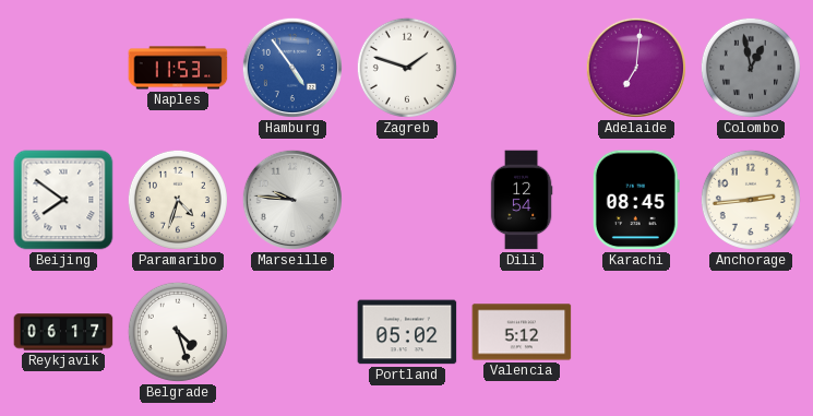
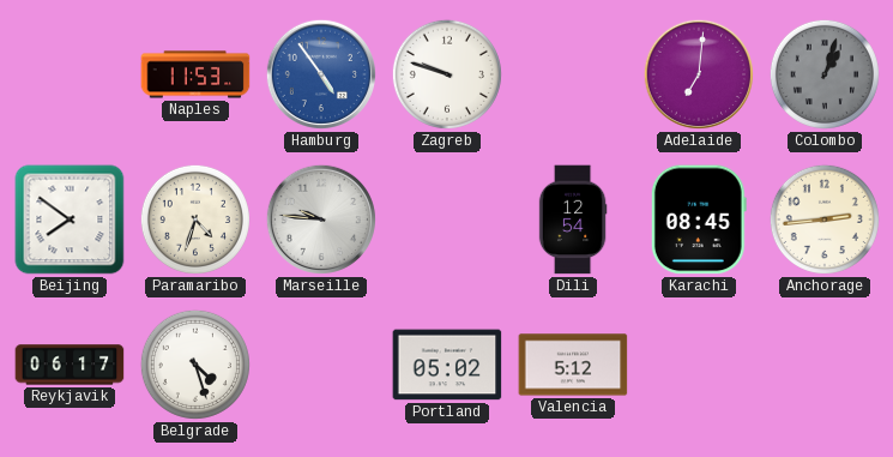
Zagreb: 1:48 -> 9:48
Colombo: 12:58 -> 1:03
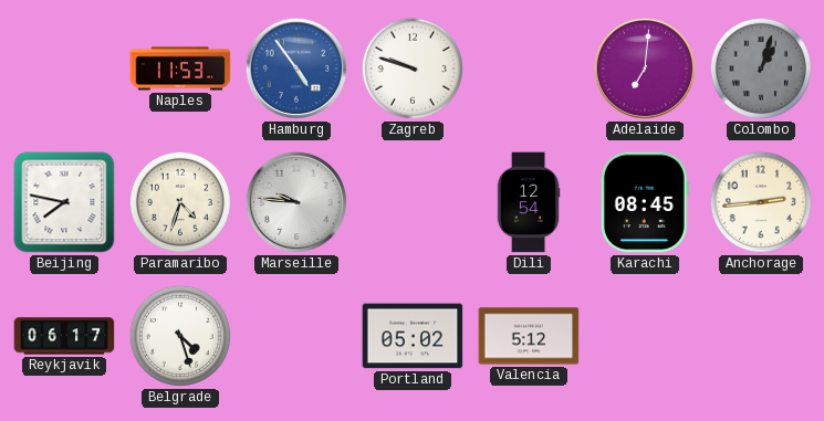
Beijing: 7:51 -> 7:47
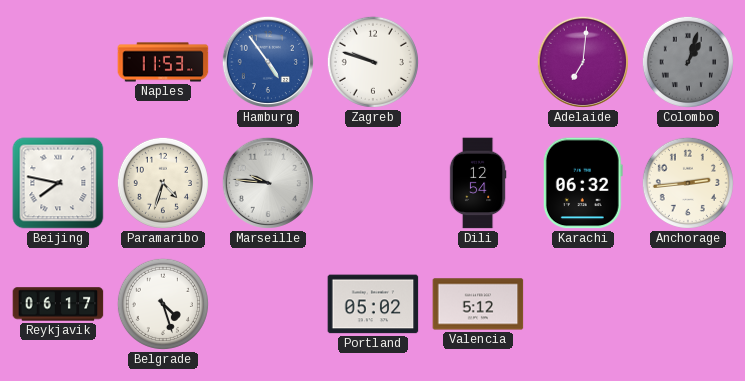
Karachi: 08:45 -> 06:32
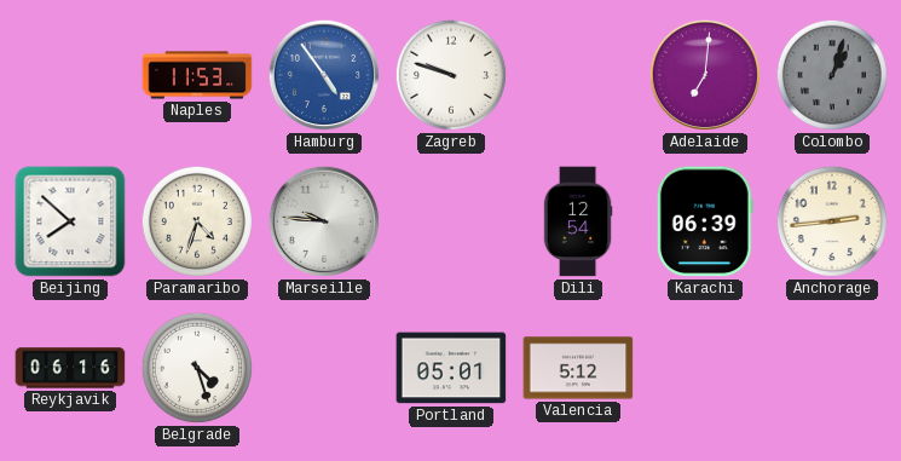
Beijing: 7:47 -> 7:52
Karachi: 06:32 -> 06:39
Reykjavik: 06:17 -> 06:16
Portland: 05:02 -> 05:01
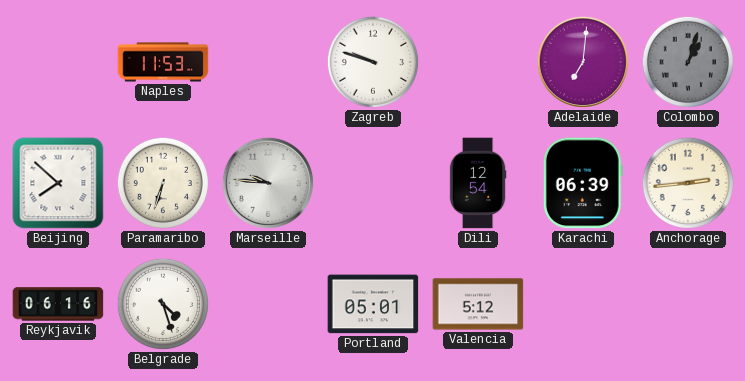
Hamburg: 4:54 -> none
Paramaribo: 4:33 -> 6:33
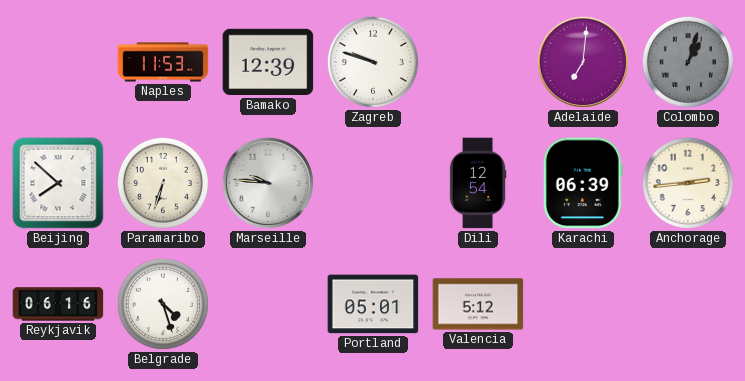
Bamako: none -> 12:39
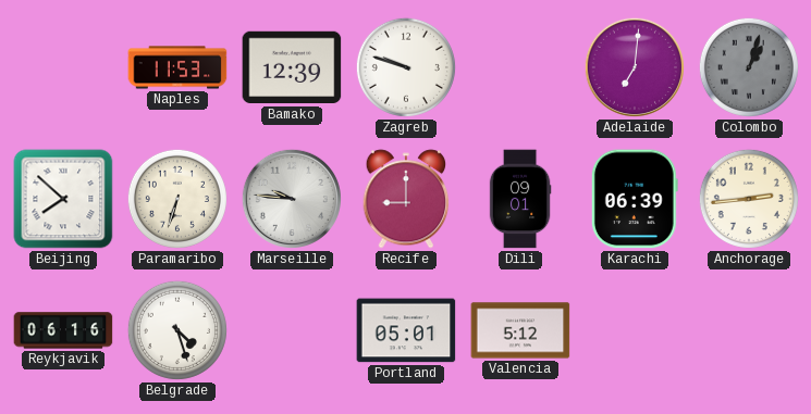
Recife: none -> 9:00
Dili: 12:54 -> 09:01
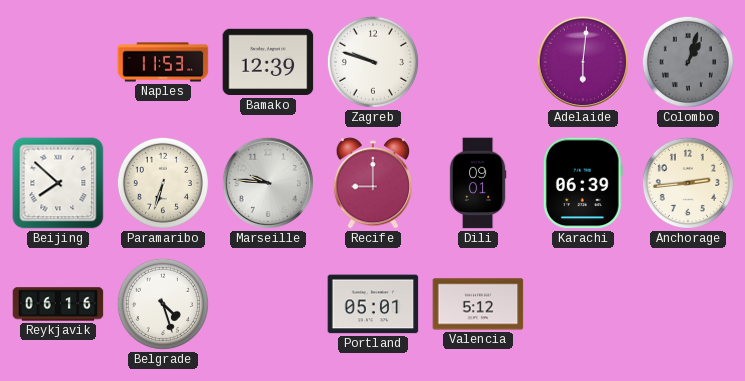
Adelaide: 7:01 -> 6:01
